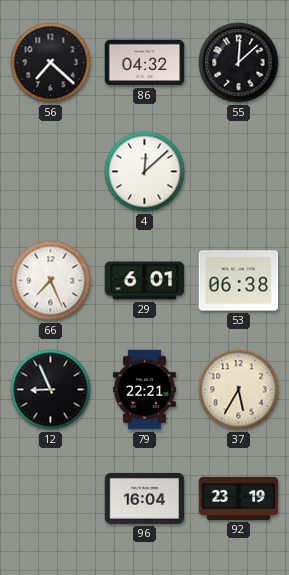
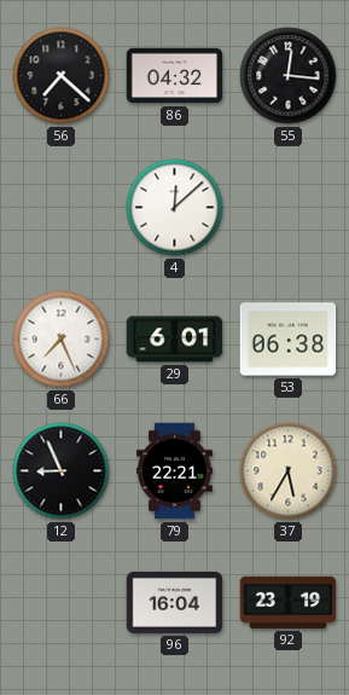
55: 12:08 -> 12:16
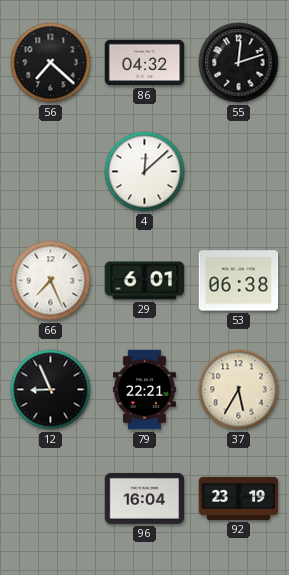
55: 12:16 -> 12:12
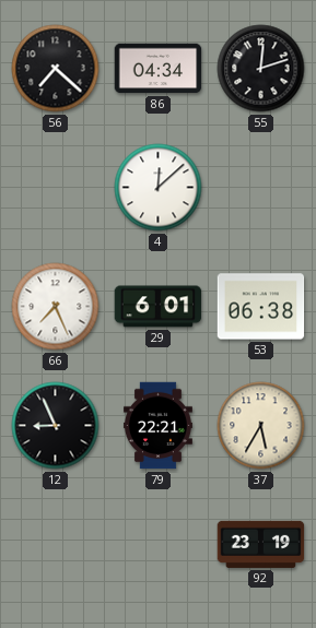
86: 04:32 -> 04:34
96: 16:04 -> none
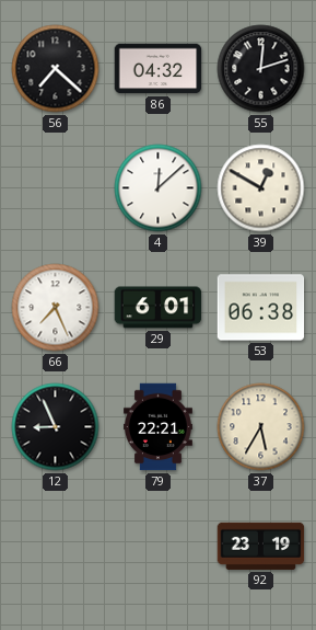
86: 04:34 -> 04:32
39: none -> 12:50
